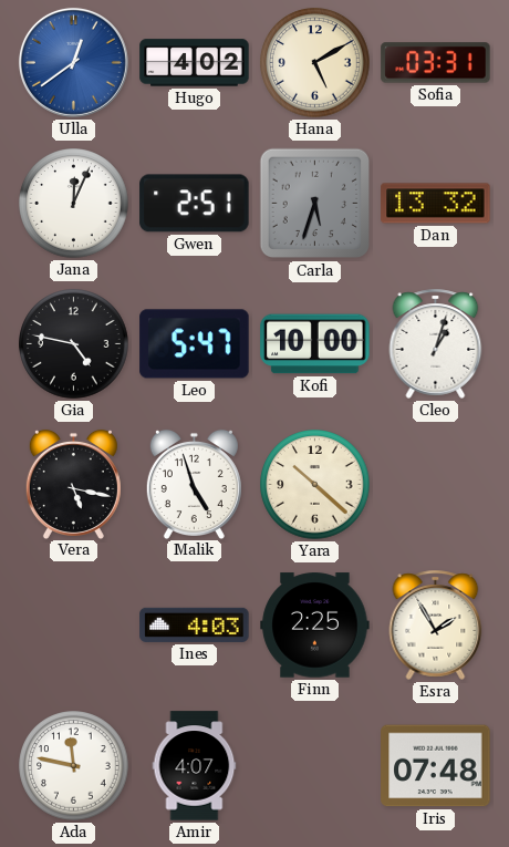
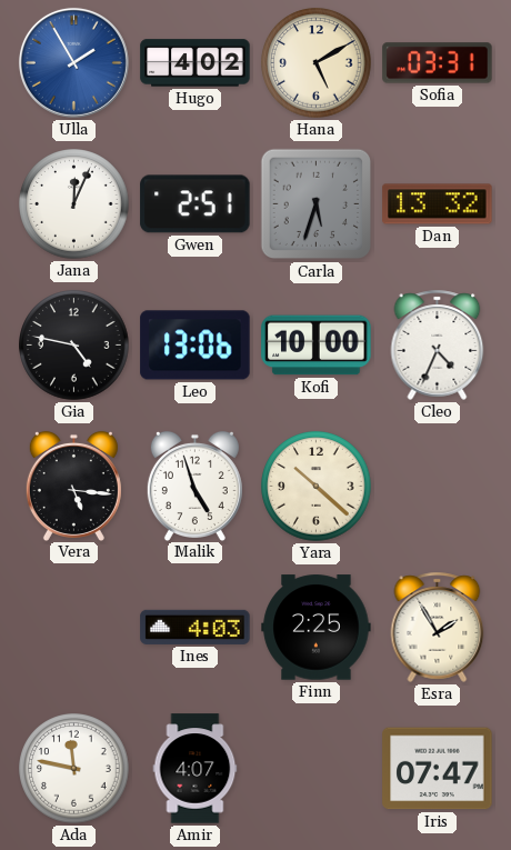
Ulla: 12:39 -> 1:55
Leo: 5:47 -> 13:06
Cleo: 1:03 -> 4:34
Vera: 5:17 -> 5:16
Iris: 07:48 -> 07:47
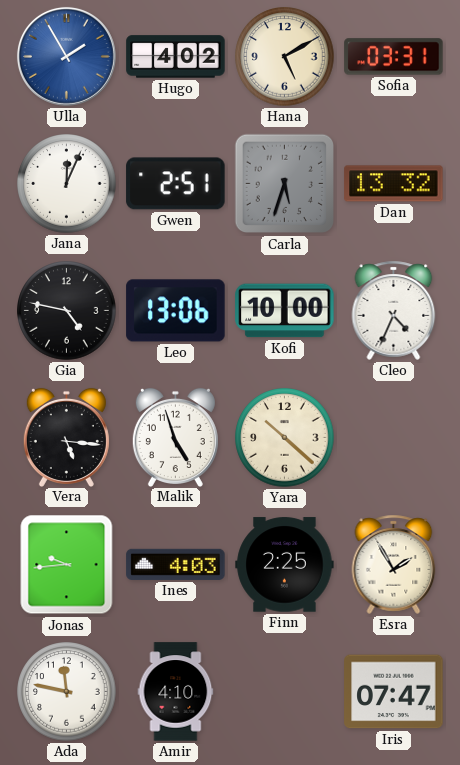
Jonas: none -> 9:44
Amir: 4:07 -> 4:10
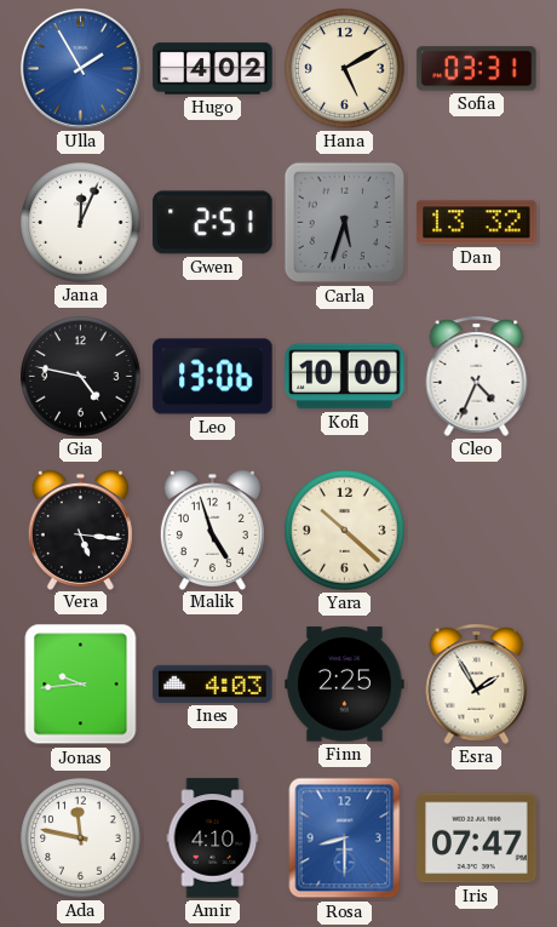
Rosa: none -> 8:30
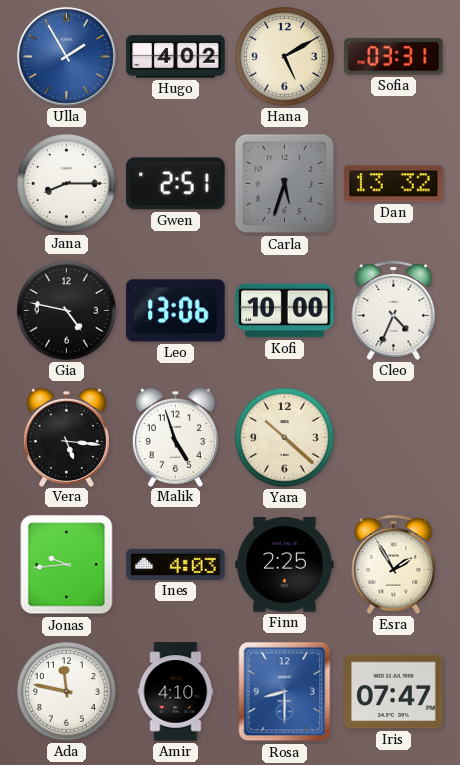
Jana: 12:04 -> 8:15
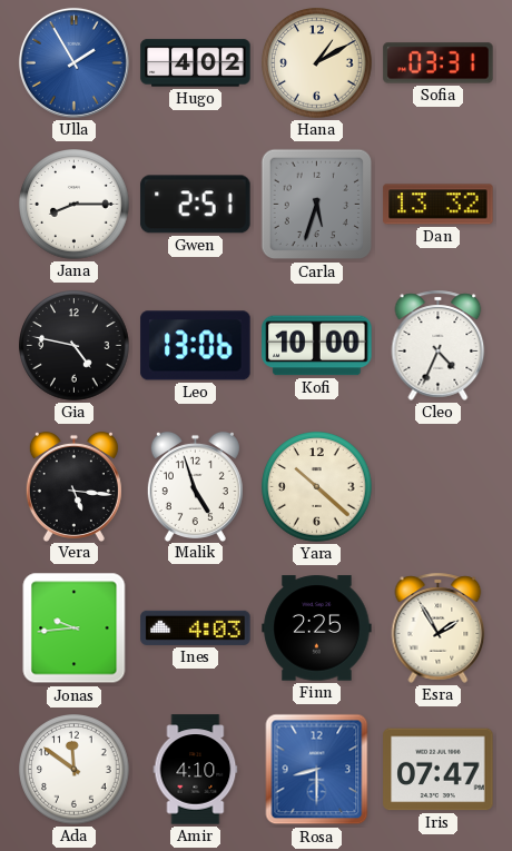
Hana: 5:10 -> 1:10
Ada: 11:47 -> 11:51
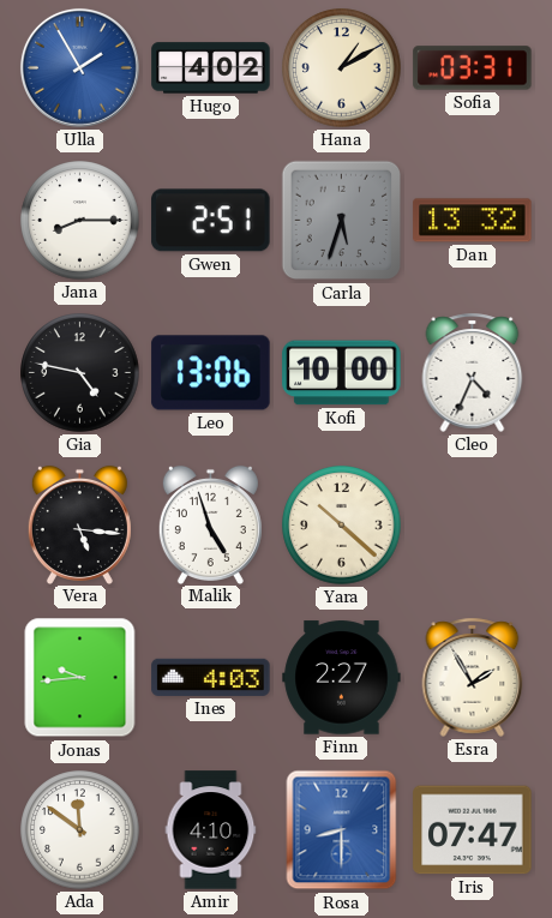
Finn: 2:25 -> 2:27
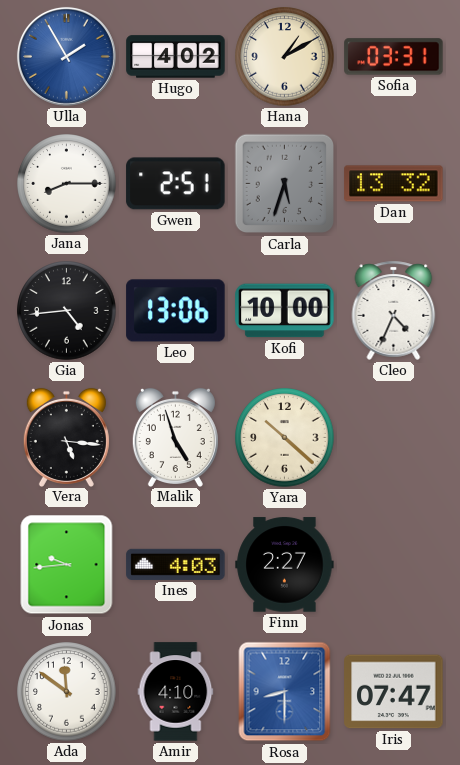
Gia: 4:47 -> 4:44
Esra: 1:55 -> none
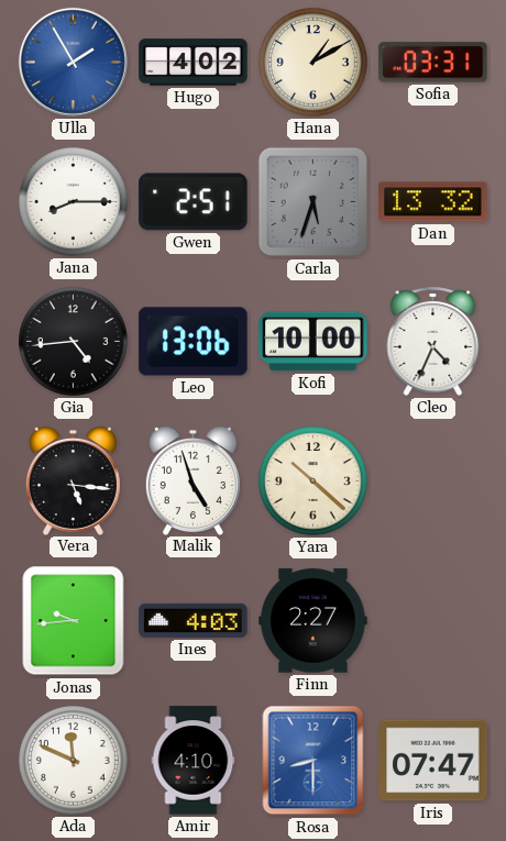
Ada: 11:51 -> 11:49
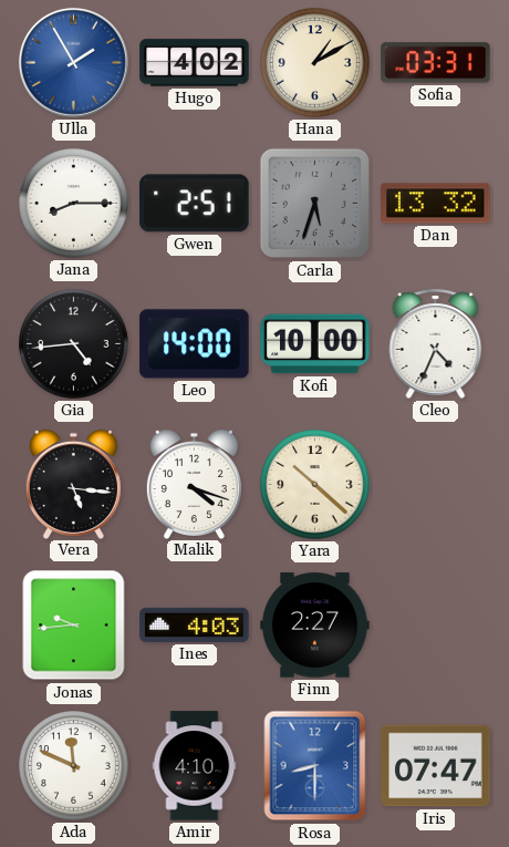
Leo: 13:06 -> 14:00
Malik: 4:57 -> 4:18
